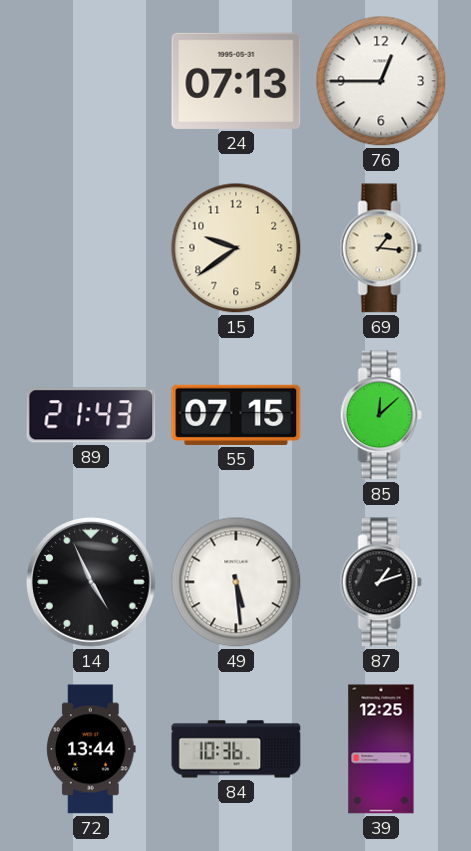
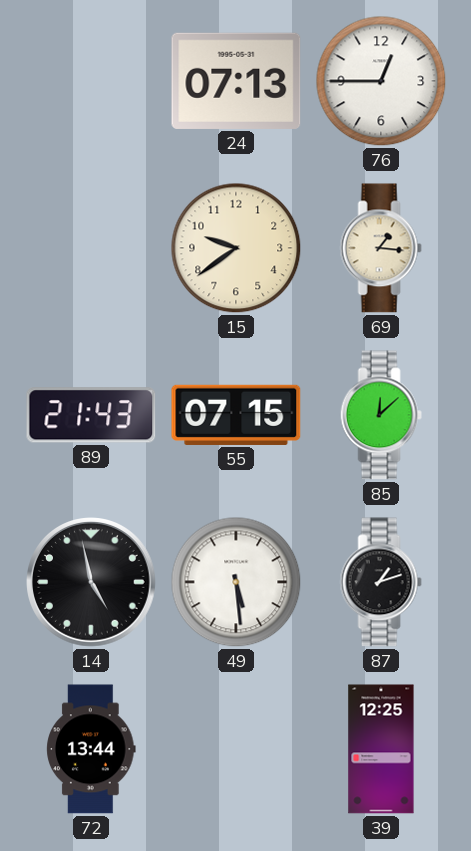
14: 4:56 -> 4:58
84: 10:36 -> none
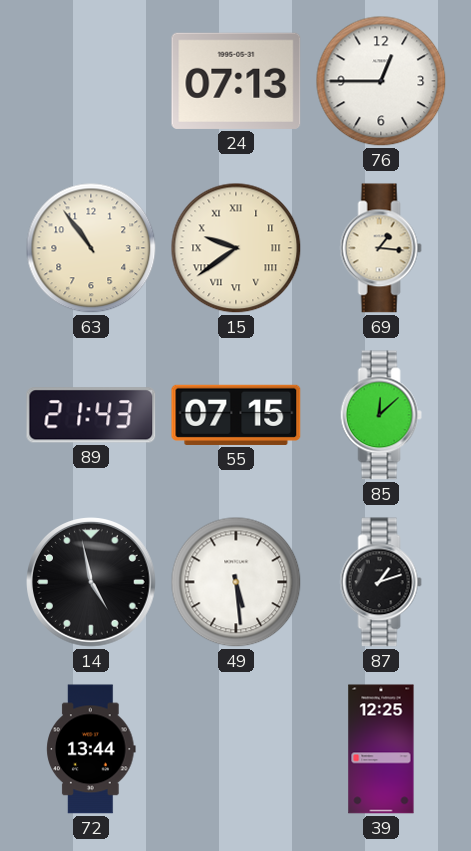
63: none -> 10:54
15 numerals: Arabic -> Roman
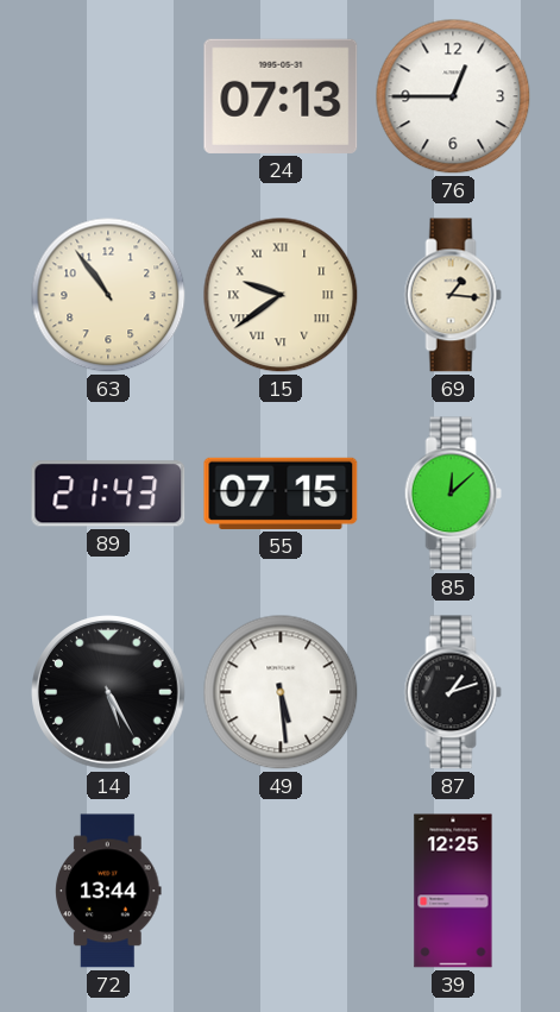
14: 4:58 -> 5:25
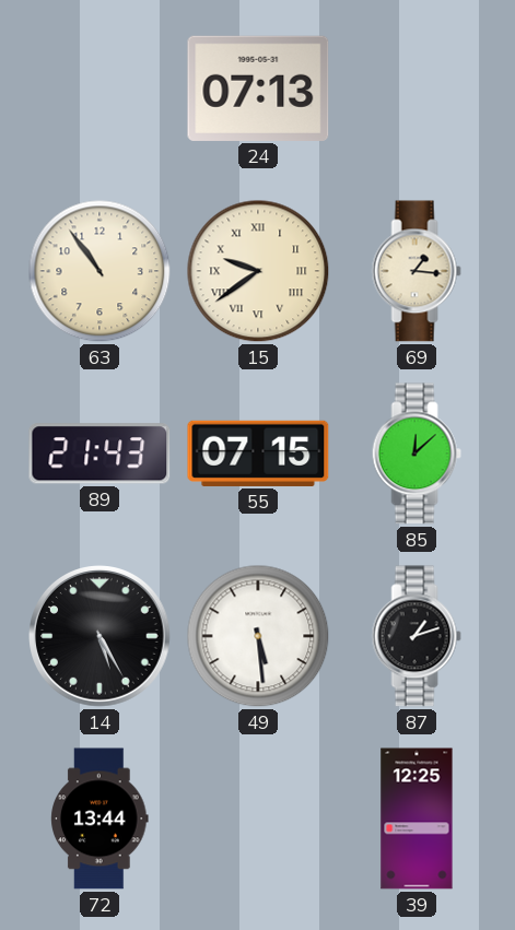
76: 12:45 -> none
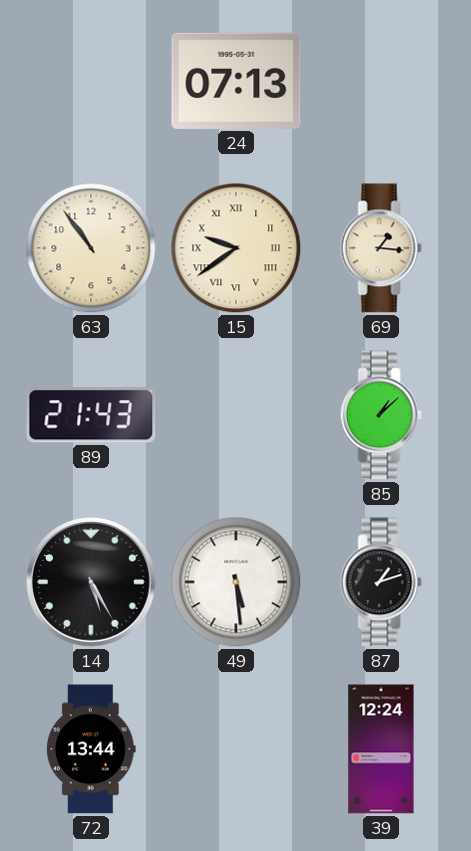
55: 07:15 -> none
85: 12:08 -> 1:08
39: 12:25 -> 12:24
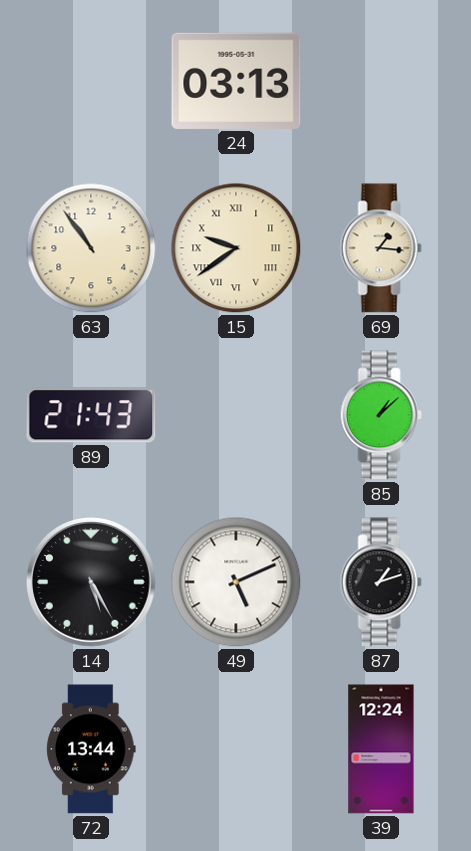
24: 07:13 -> 03:13
49: 5:29 -> 5:11
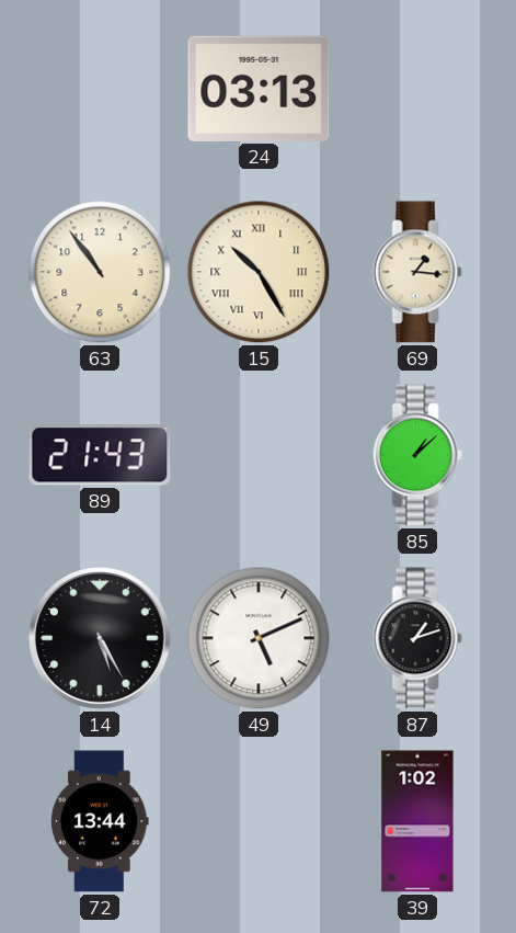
15: 9:39 -> 10:25
39: 12:24 -> 1:02
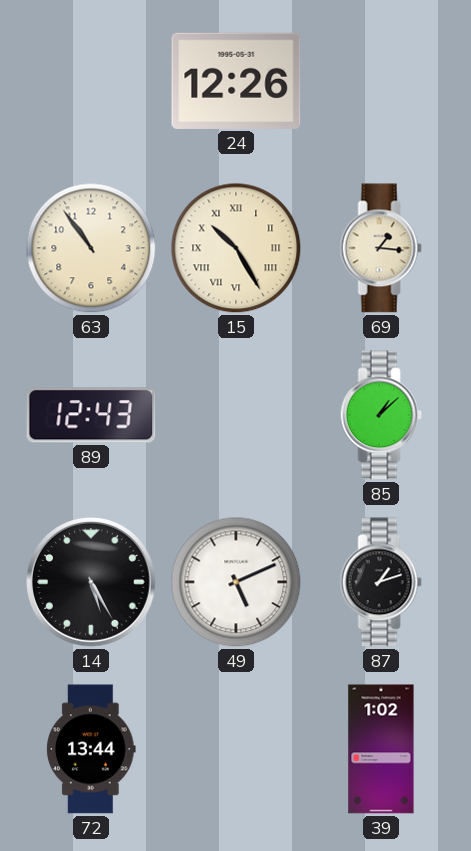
24: 03:13 -> 12:26
89: 21:43 -> 12:43
